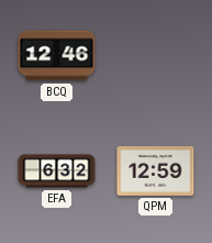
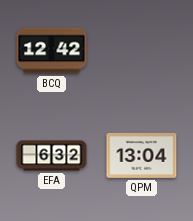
BCQ: 12:46 -> 12:42
QPM: 12:59 -> 13:04
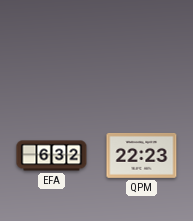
BCQ: 12:42 -> none
QPM: 13:04 -> 22:23
